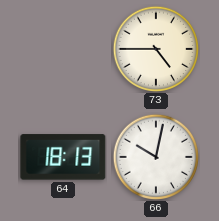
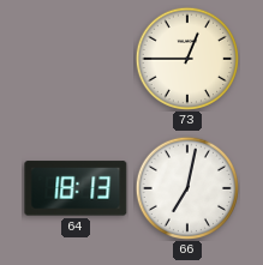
73: 4:45 -> 12:45
66: 10:02 -> 7:02
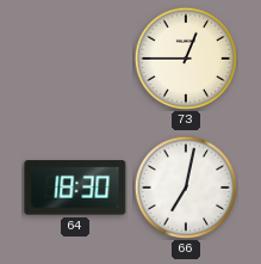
64: 18:13 -> 18:30
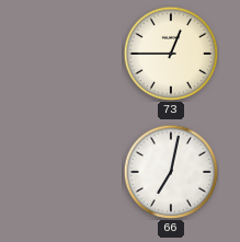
64: 18:30 -> none
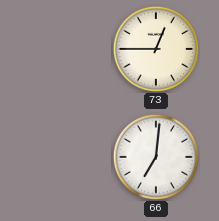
66: 7:02 -> 7:01
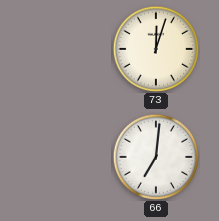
73: 12:45 -> 12:03
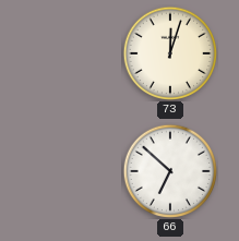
66: 7:01 -> 6:52
